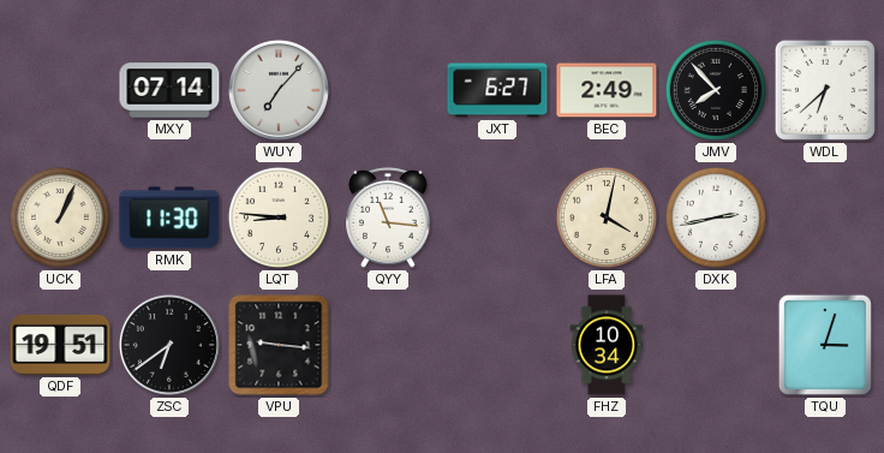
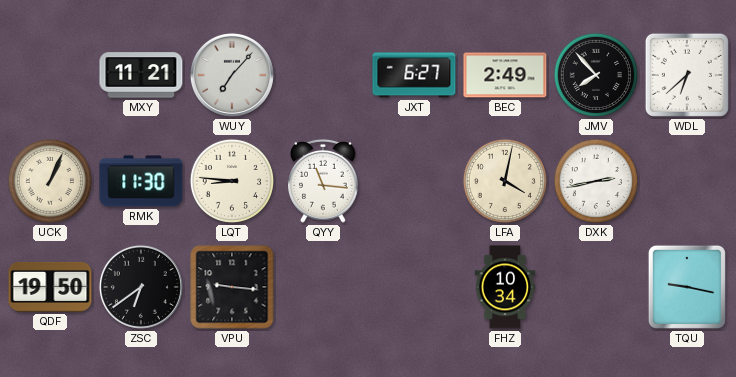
MXY: 07:14 -> 11:21
QDF: 19:51 -> 19:50
TQU: 3:03 -> 9:17
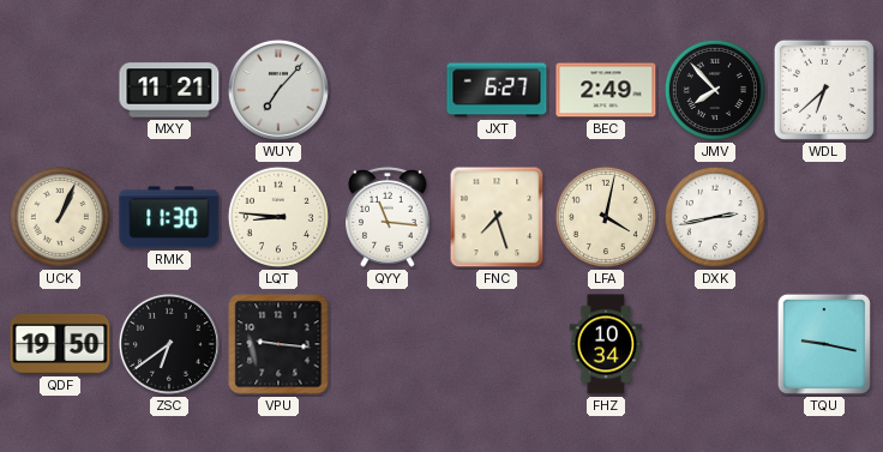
FNC: none -> 7:27
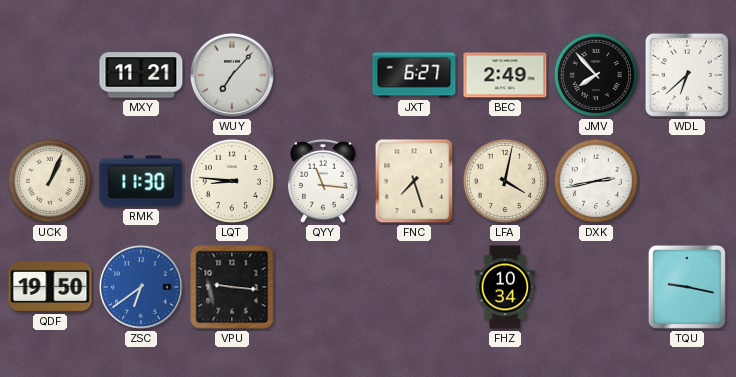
ZSC dial: black -> blue
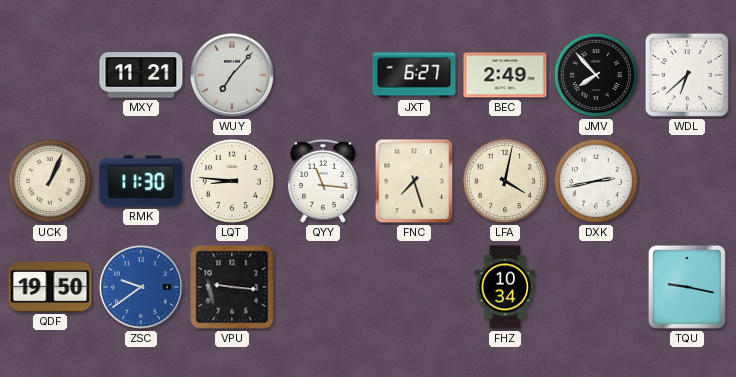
ZSC: 6:39 -> 9:39
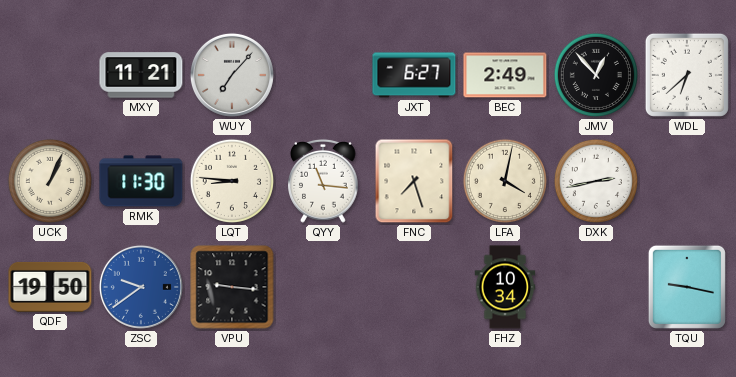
JMV: 7:53 -> 12:53
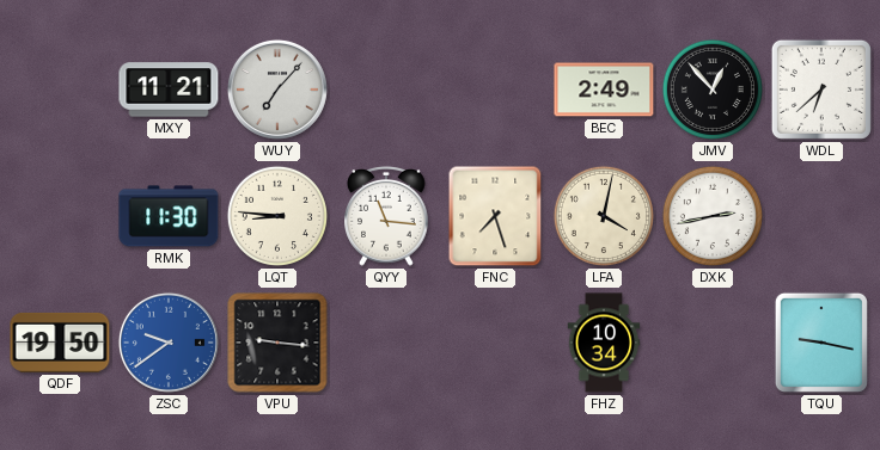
JXT: 6:27 -> none
UCK: 1:04 -> none
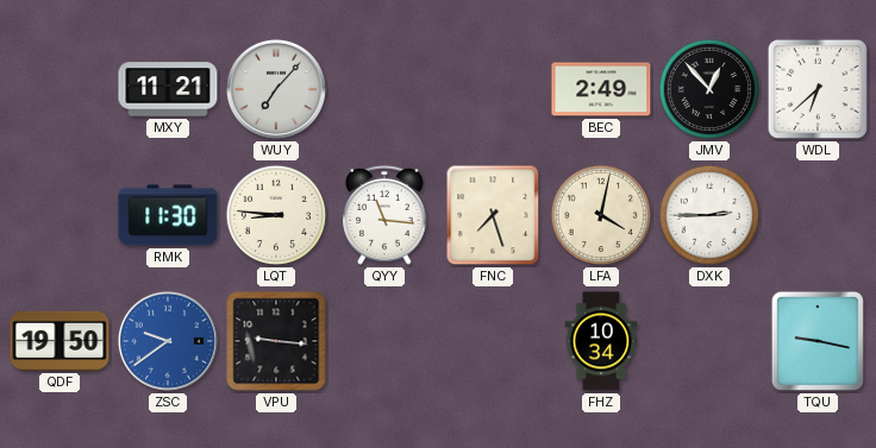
DXK: 2:43 -> 2:45
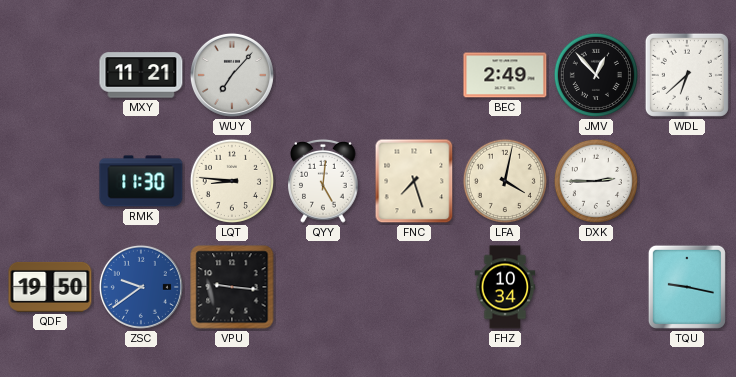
QYY: 11:16 -> 5:01
